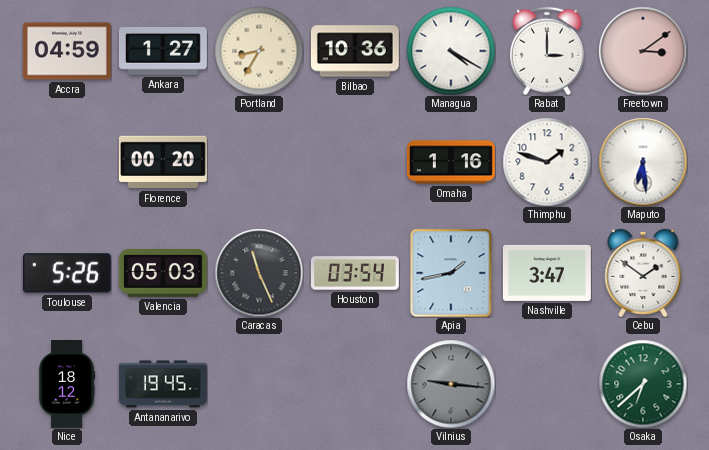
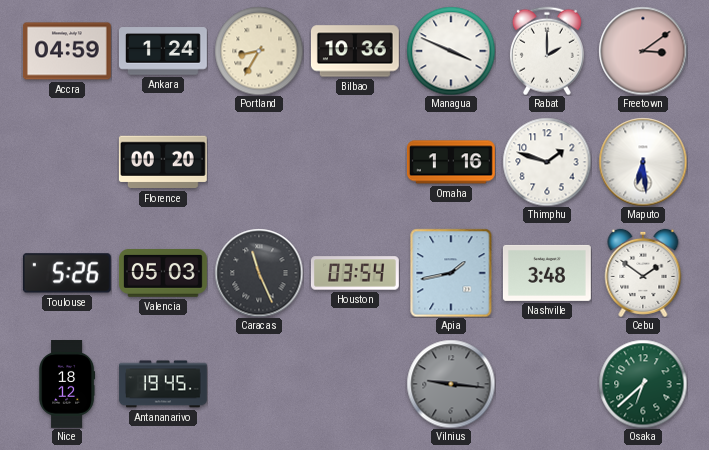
Ankara: 1:27 -> 1:24
Managua: 4:20 -> 3:49
Rabat: 3:00 -> 2:00
Nashville: 3:47 -> 3:48
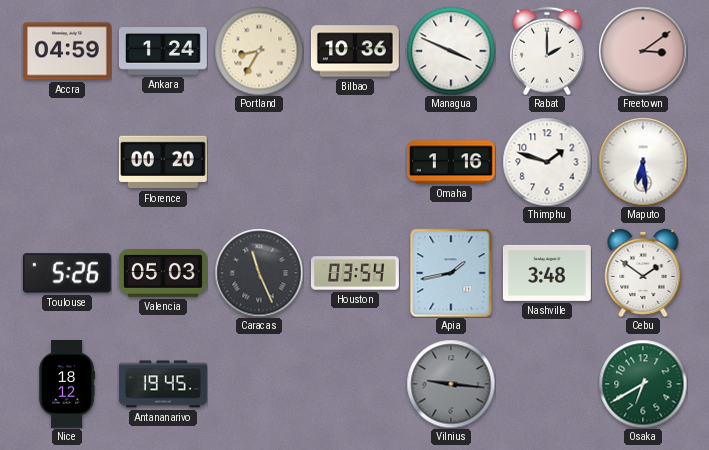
Osaka: 6:38 -> 6:40
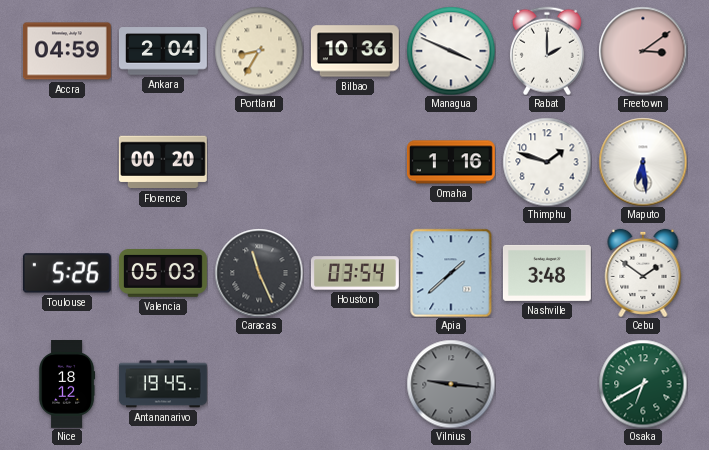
Ankara: 1:24 -> 2:04
Apia: 1:43 -> 1:38
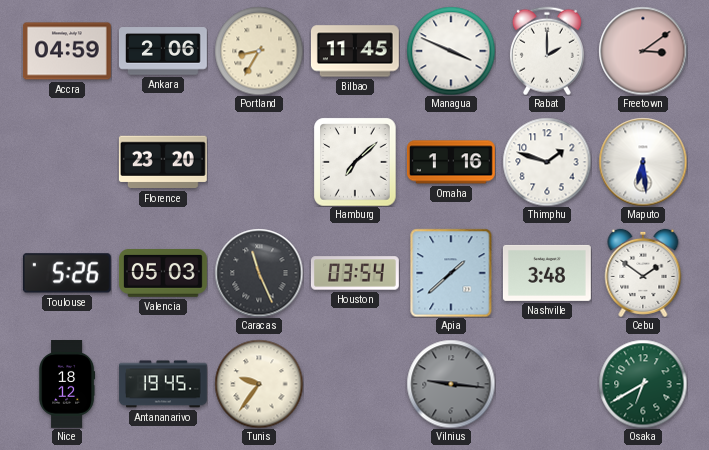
Ankara: 2:04 -> 2:06
Bilbao: 10:36 -> 11:45
Florence: 00:20 -> 23:20
Hamburg: none -> 7:08
Tunis: none -> 9:36
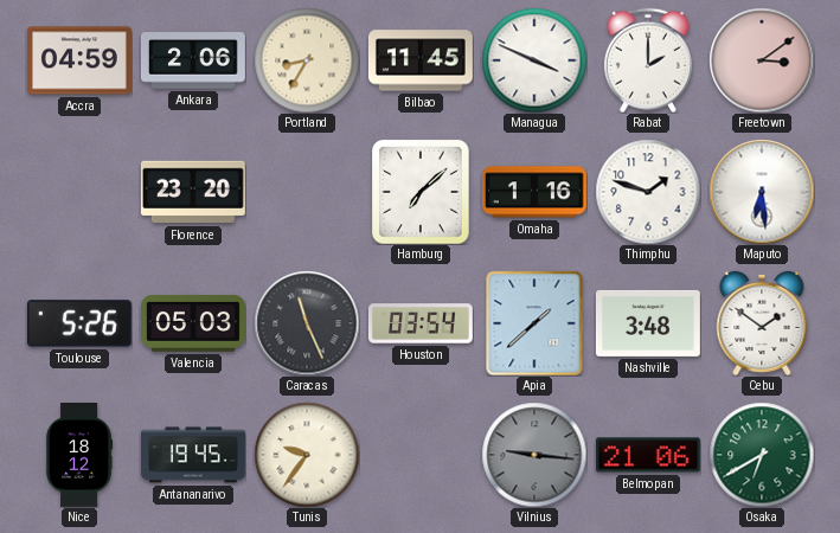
Belmopan: none -> 21:06
